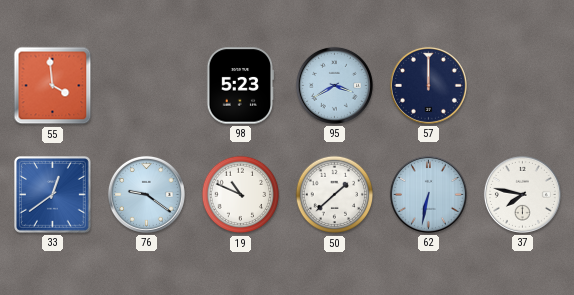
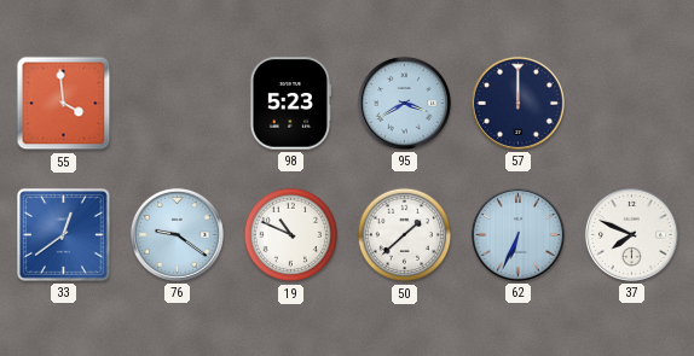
62: 6:32 -> 6:34
37: 7:47 -> 7:49
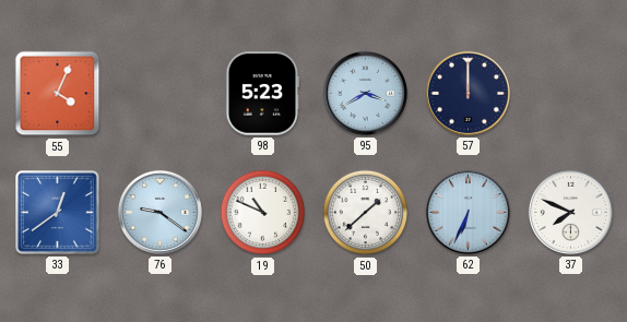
55: 3:59 -> 4:04
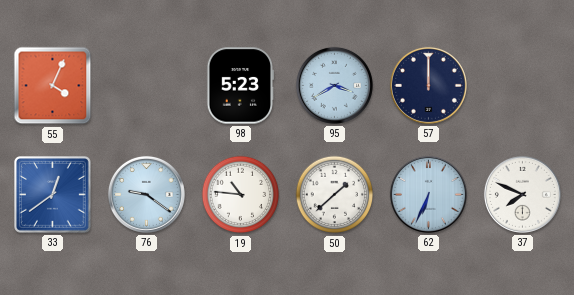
19: 10:49 -> 10:46
